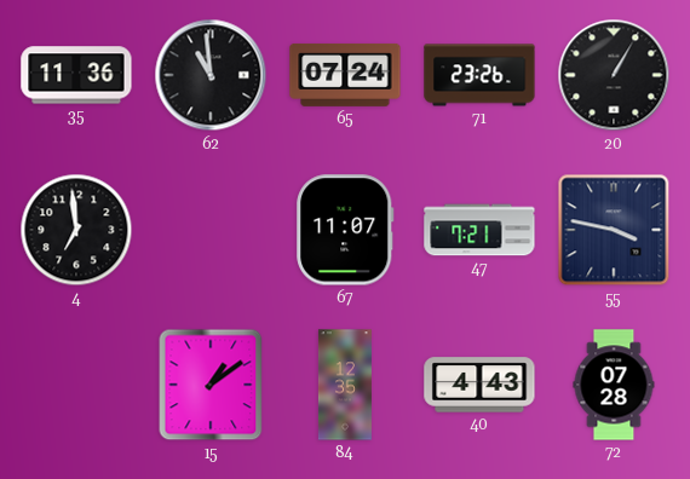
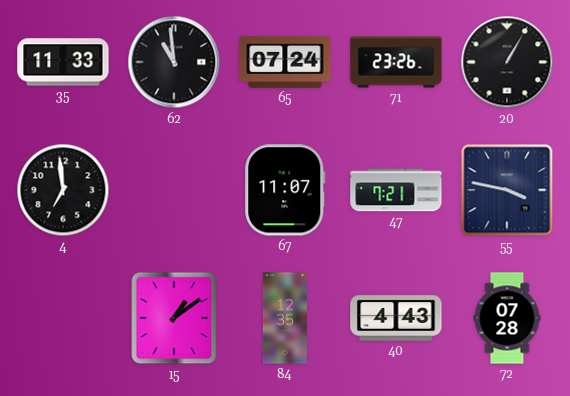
35: 11:36 -> 11:33
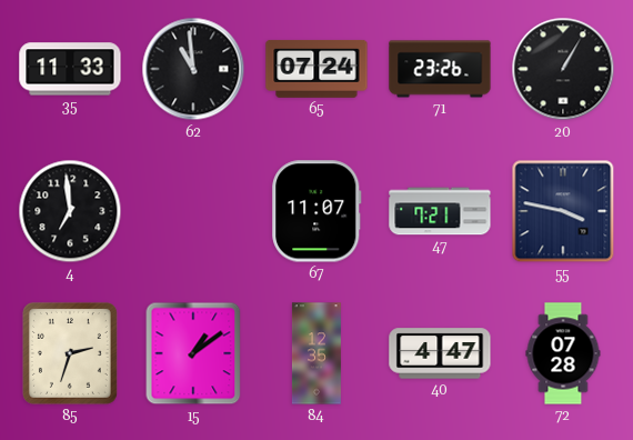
85: none -> 2:33
40: 4:43 -> 4:47
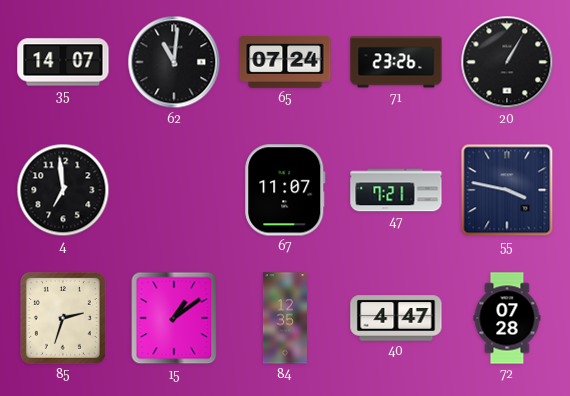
35: 11:33 -> 14:07
62: 10:59 -> 11:01
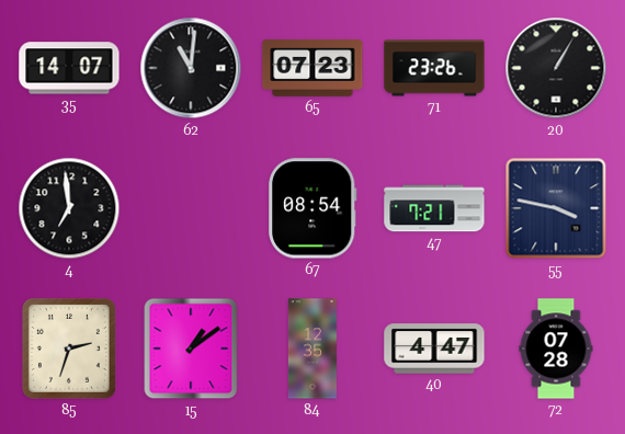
65: 07:24 -> 07:23
67: 11:07 -> 08:54
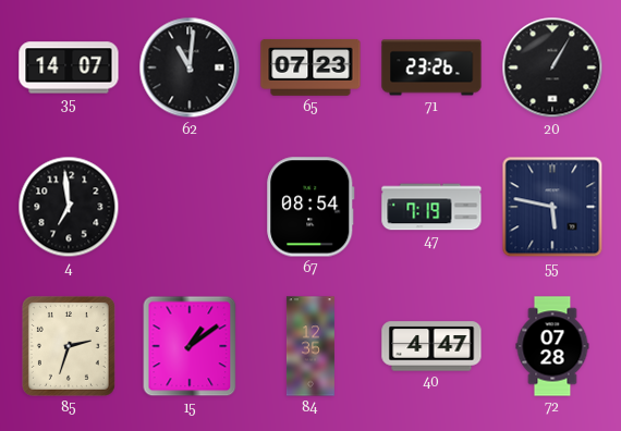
47: 7:21 -> 7:19
55: 3:47 -> 5:47
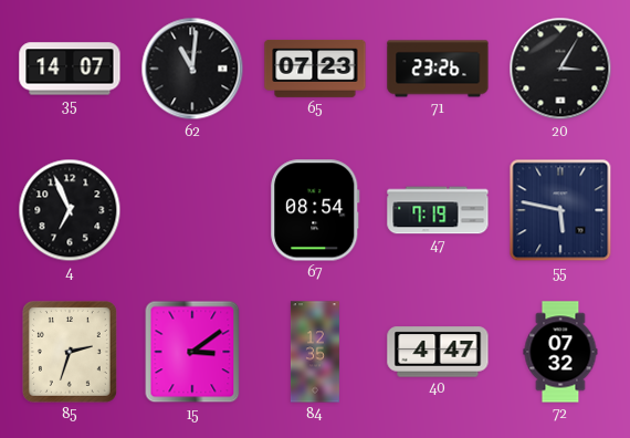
20: 1:05 -> 3:05
4: 6:59 -> 6:56
15: 1:09 -> 3:09
72: 07:28 -> 07:32
